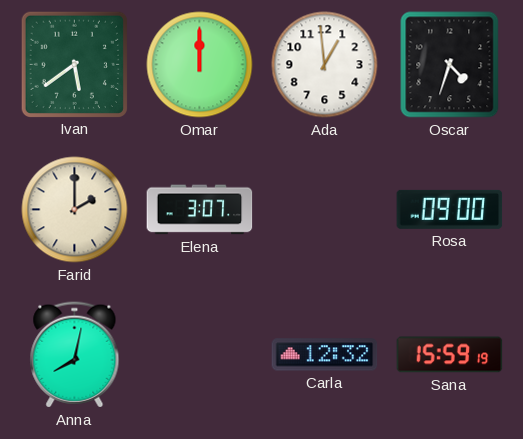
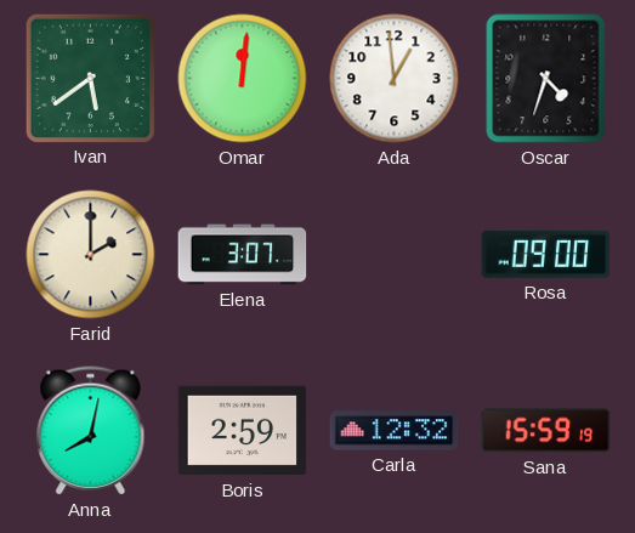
Omar: 12:00 -> 12:01
Boris: none -> 2:59
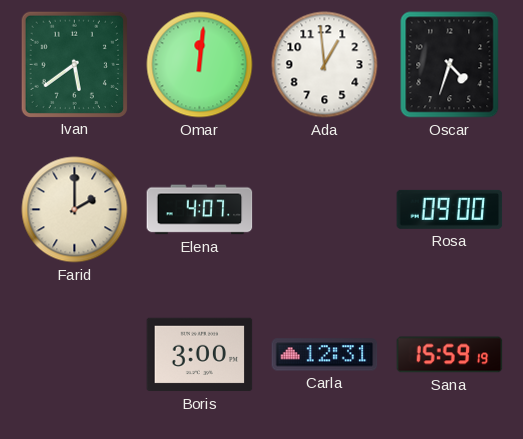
Elena: 3:07 -> 4:07
Anna: 8:02 -> none
Boris: 2:59 -> 3:00
Carla: 12:32 -> 12:31
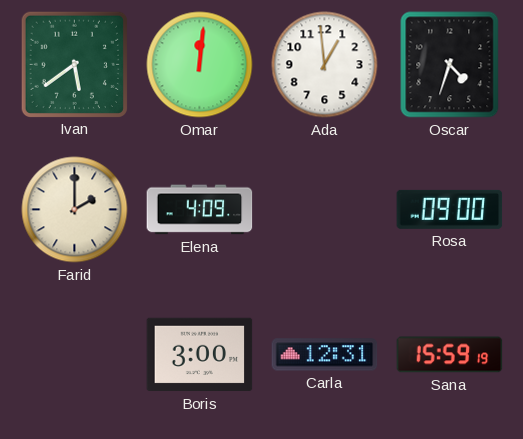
Elena: 4:07 -> 4:09
